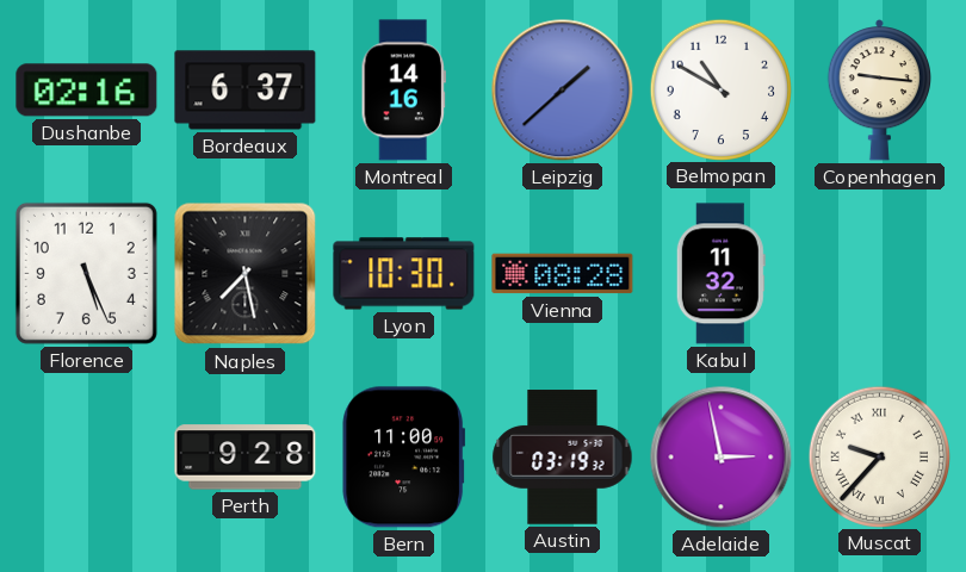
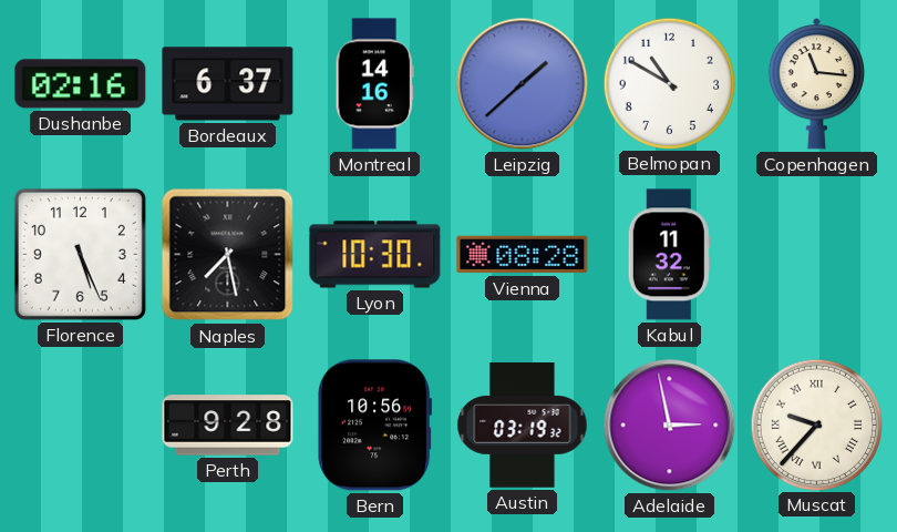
Copenhagen: 9:16 -> 11:16
Bern: 11:00 -> 10:56
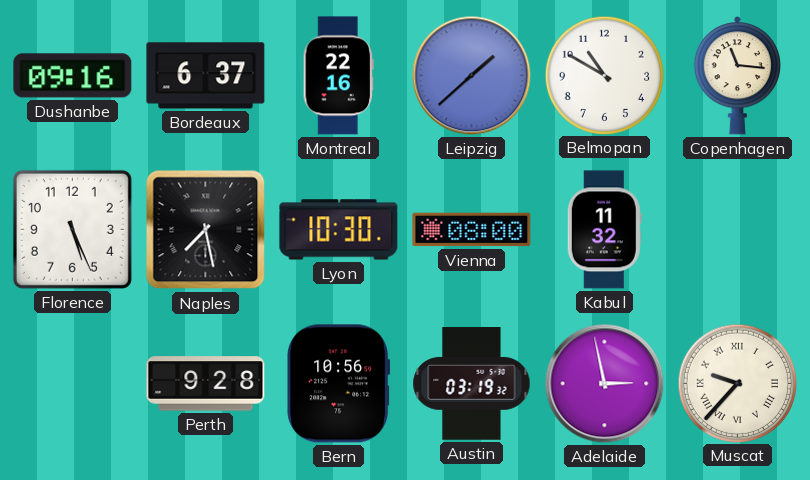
Dushanbe: 02:16 -> 09:16
Montreal: 14:16 -> 22:16
Vienna: 08:28 -> 08:00
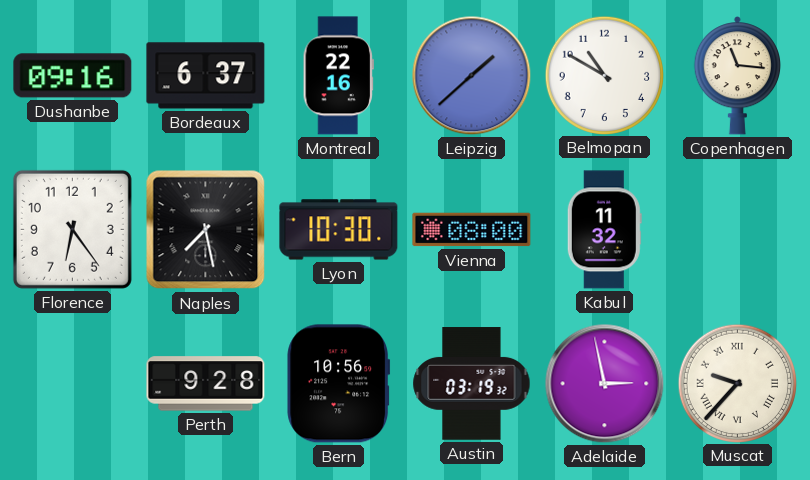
Florence: 5:26 -> 6:24
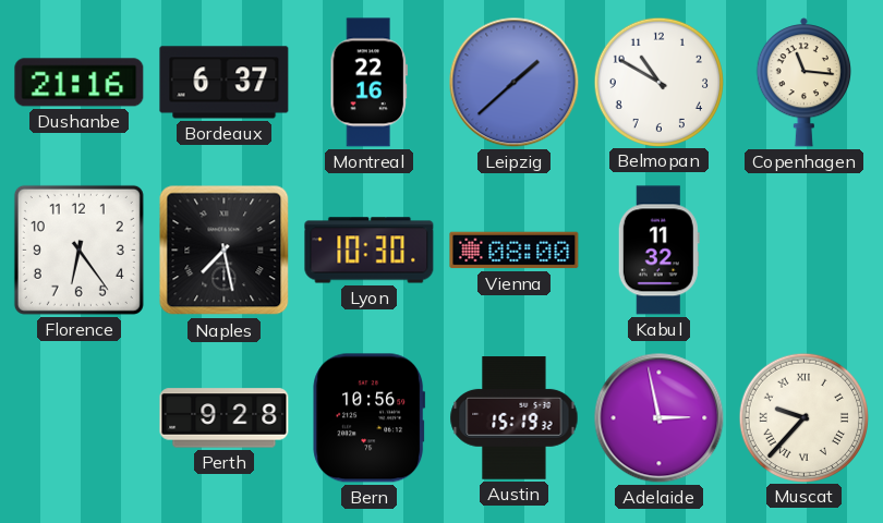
Dushanbe: 09:16 -> 21:16
Austin: 03:19 -> 15:19
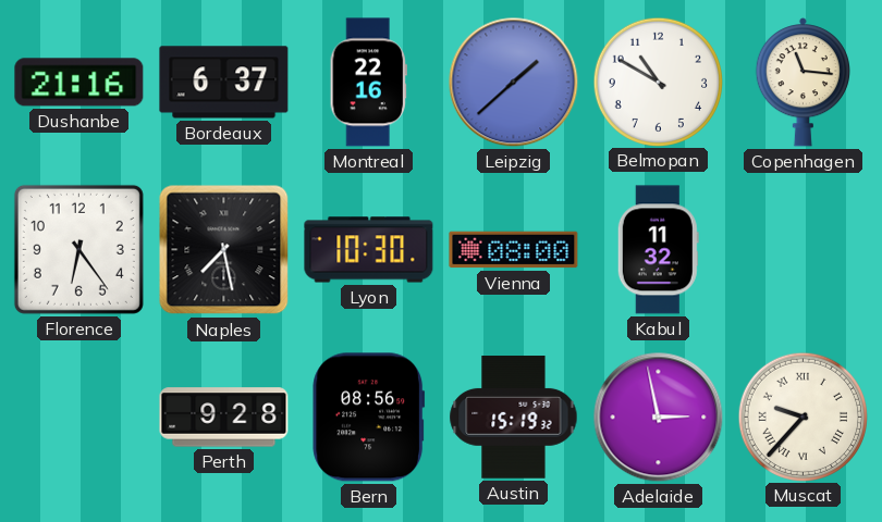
Bern: 10:56 -> 08:56
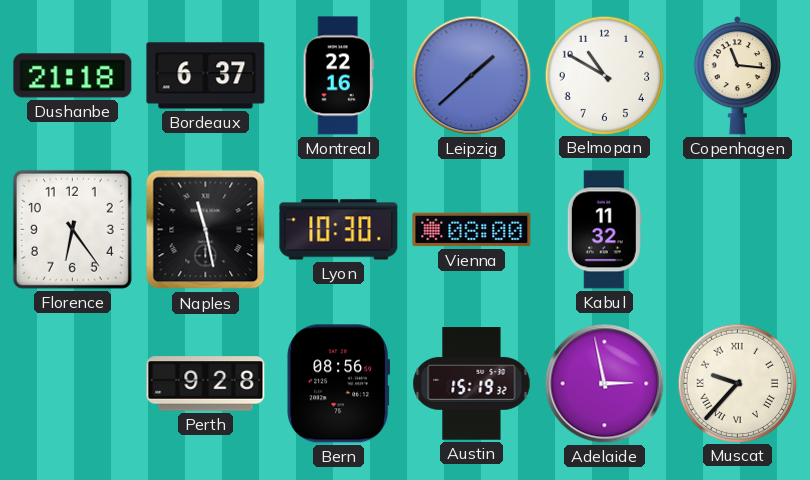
Dushanbe: 21:16 -> 21:18
Naples: 7:28 -> 11:28
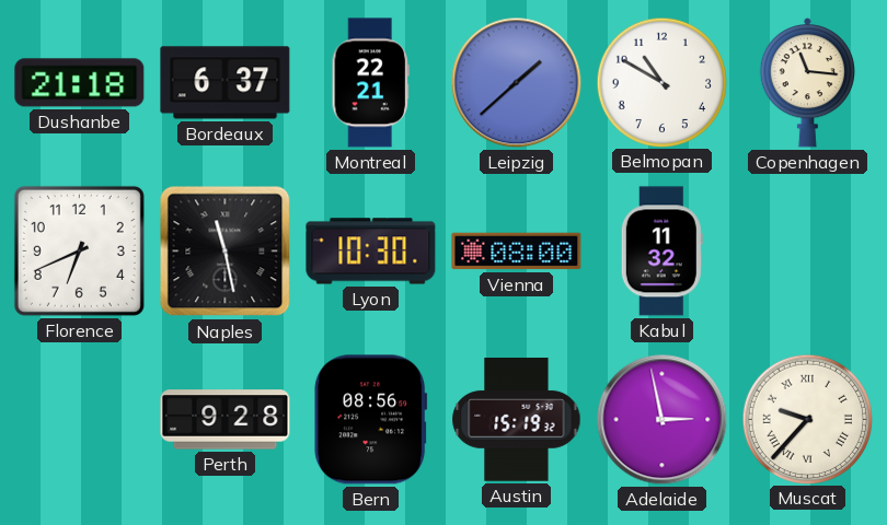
Montreal: 22:16 -> 22:21
Florence: 6:24 -> 6:41
